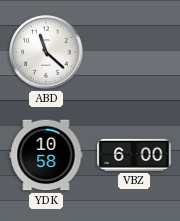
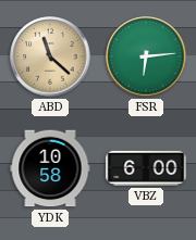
ABD dial: white -> champagne
FSR: none -> 6:14
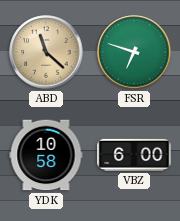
FSR: 6:14 -> 6:48
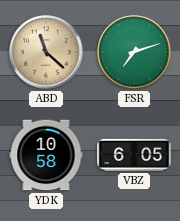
FSR: 6:48 -> 7:12
VBZ: 6:00 -> 6:05
